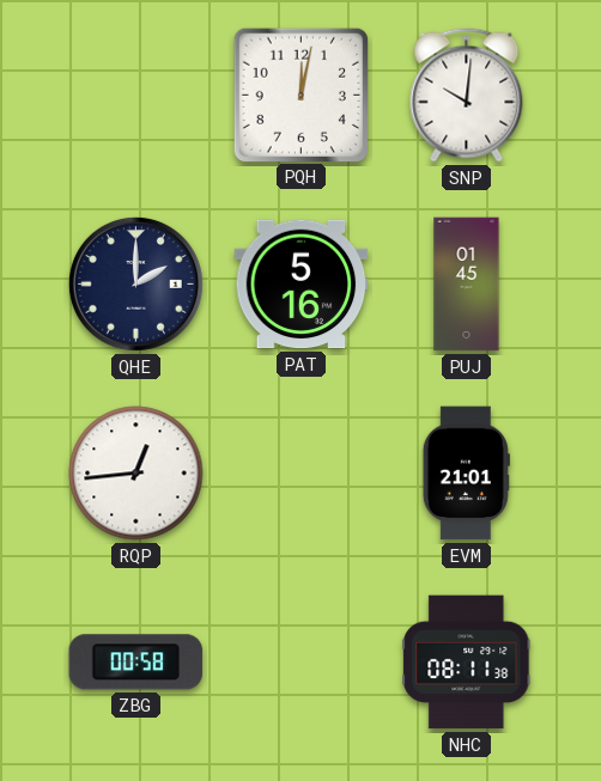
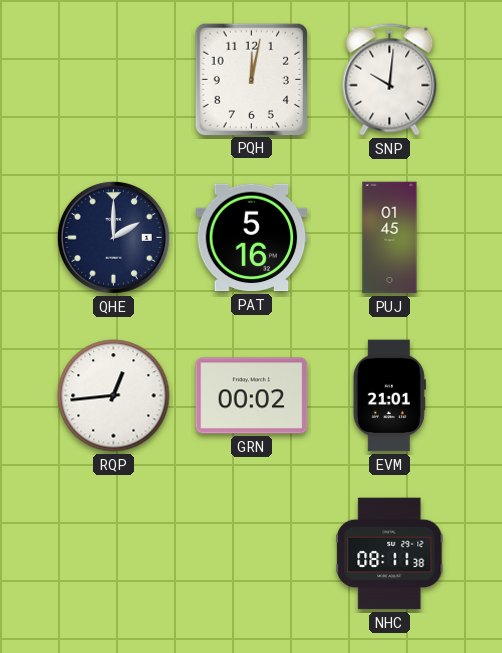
GRN: none -> 00:02
ZBG: 00:58 -> none
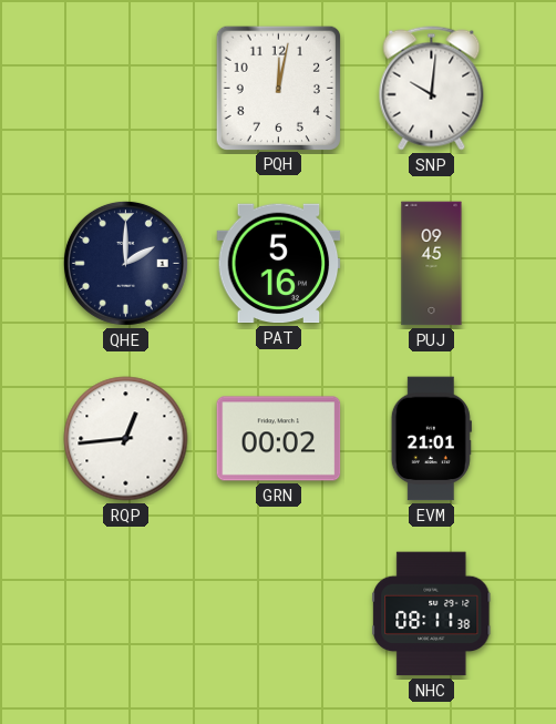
PUJ: 01:45 -> 09:45
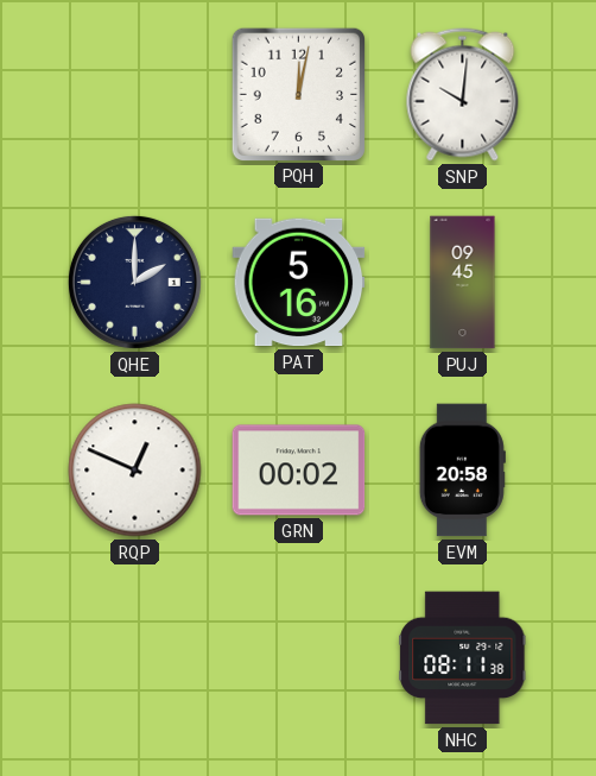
RQP: 12:44 -> 12:49
EVM: 21:01 -> 20:58
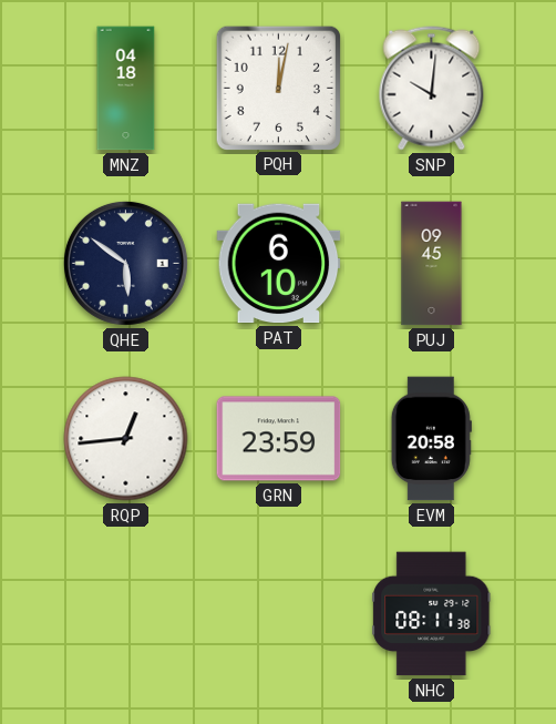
MNZ: none -> 04:18
QHE: 2:00 -> 5:51
PAT: 5:16 -> 6:10
RQP: 12:49 -> 12:44
GRN: 00:02 -> 23:59
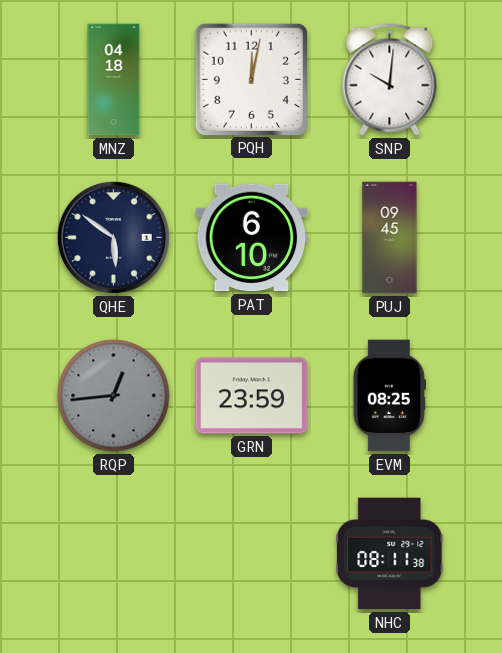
RQP dial: white -> grey
EVM: 20:58 -> 08:25
